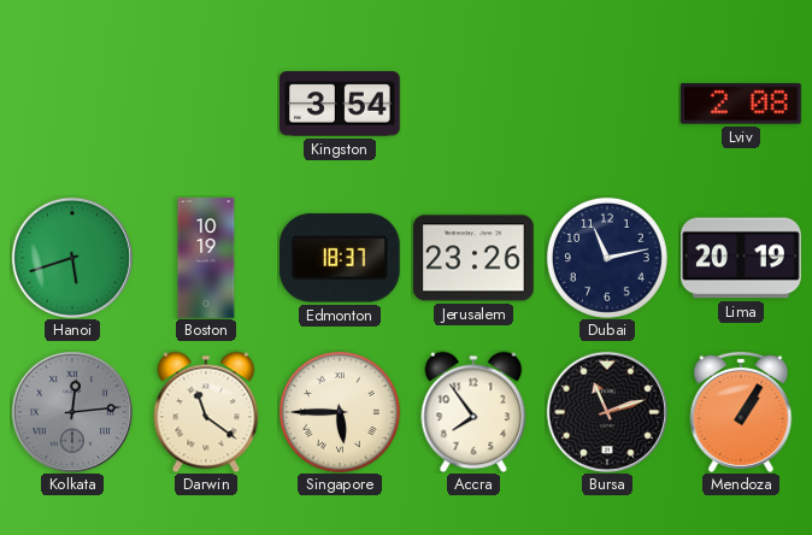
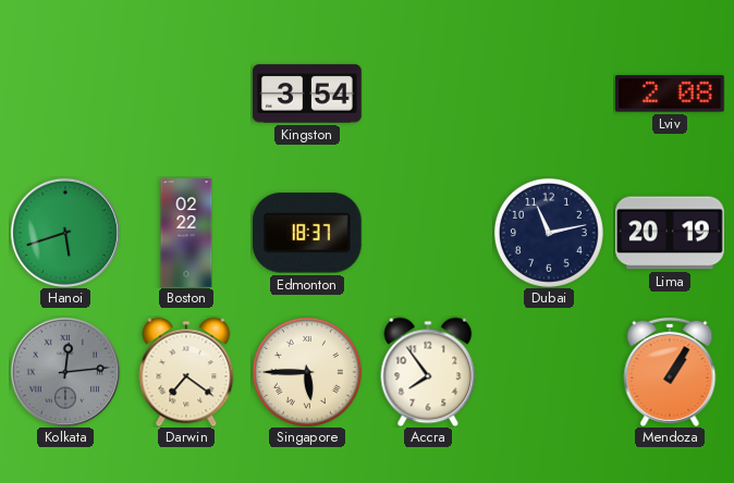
Boston: 10:19 -> 02:22
Jerusalem: 23:26 -> none
Darwin: 11:21 -> 7:21
Bursa: 11:12 -> none
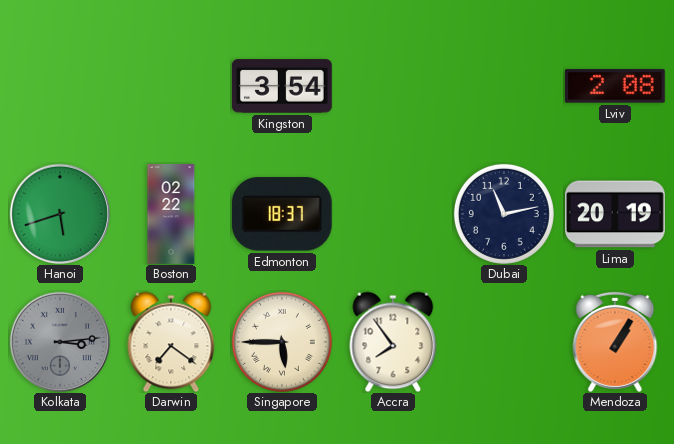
Kolkata: 12:14 -> 3:14
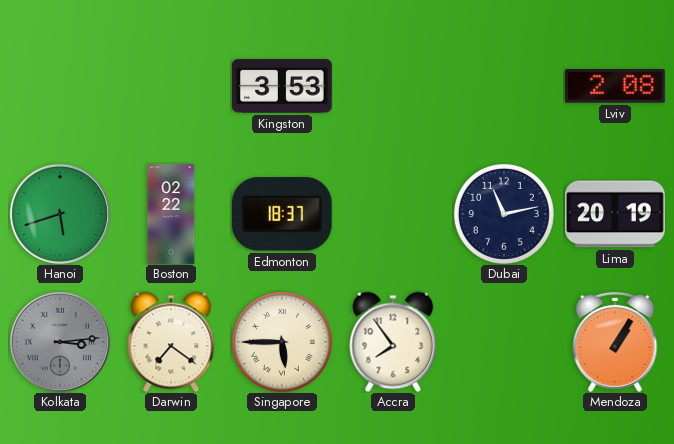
Kingston: 3:54 -> 3:53
